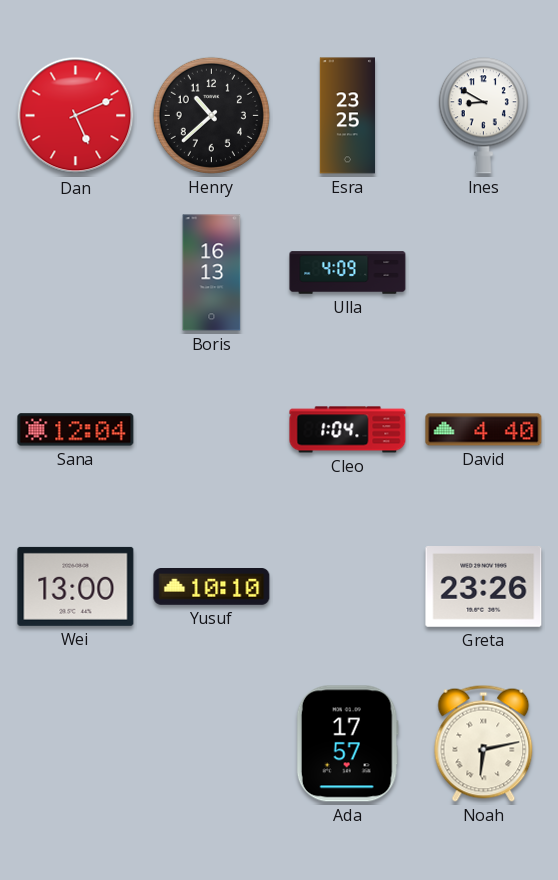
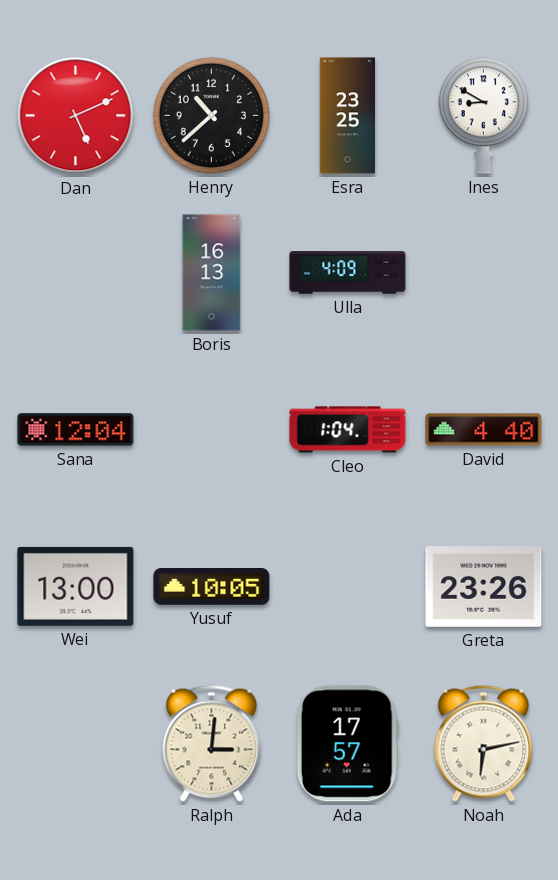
Yusuf: 10:10 -> 10:05
Ralph: none -> 3:01
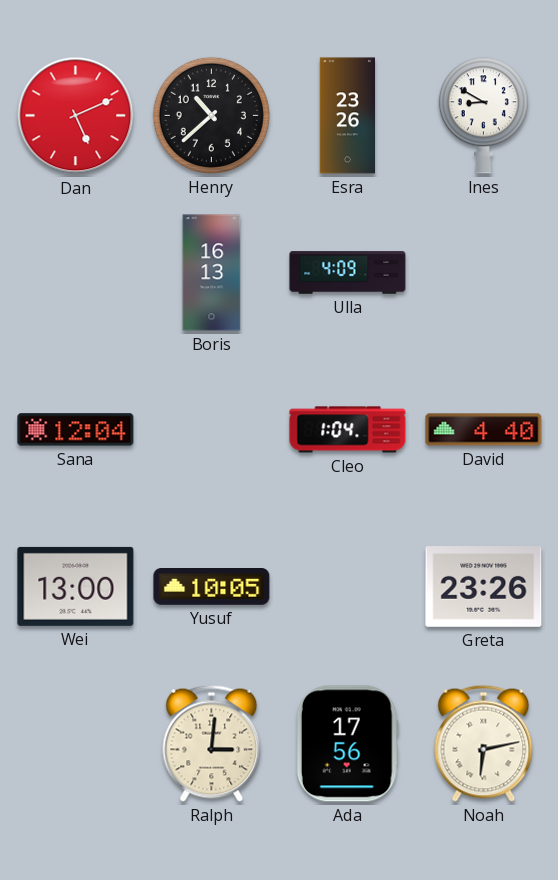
Esra: 23:25 -> 23:26
Ada: 17:57 -> 17:56
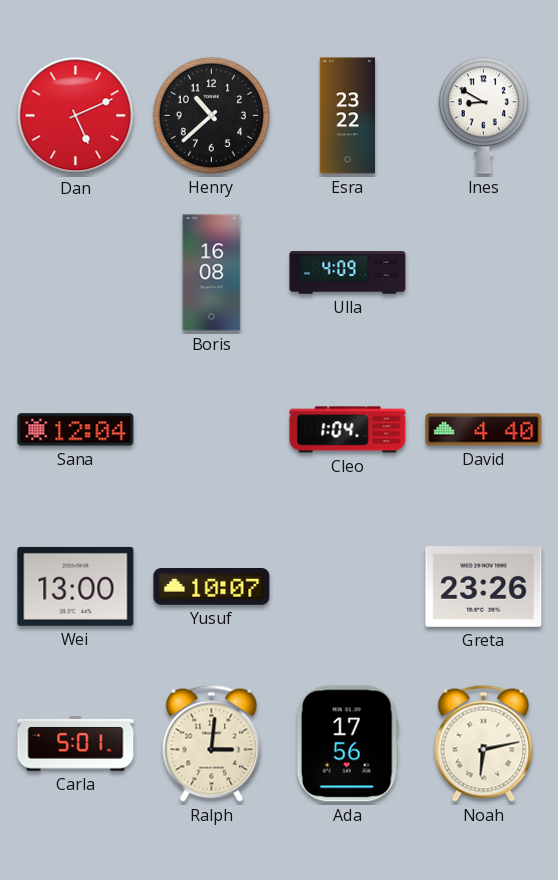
Esra: 23:26 -> 23:22
Boris: 16:13 -> 16:08
Yusuf: 10:05 -> 10:07
Carla: none -> 5:01
